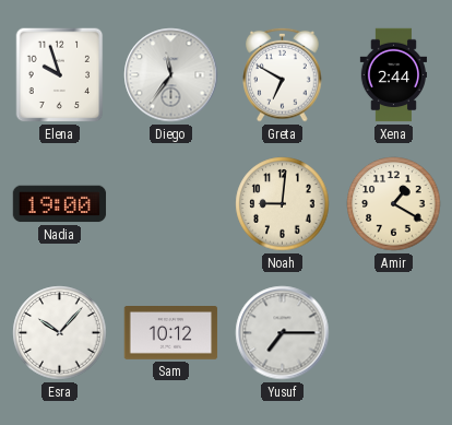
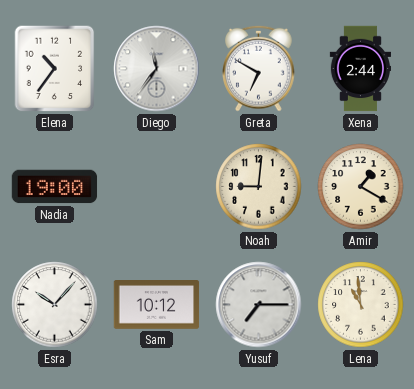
Elena: 9:57 -> 10:36
Lena: none -> 10:59
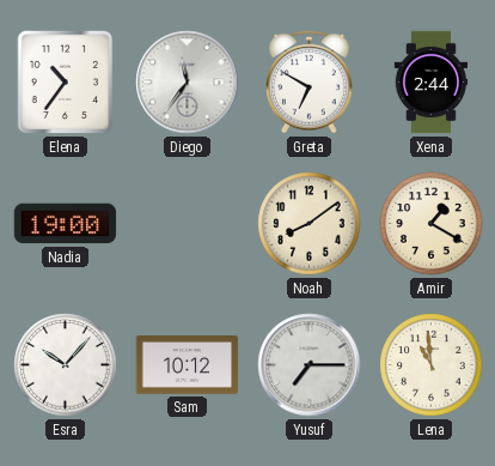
Noah: 9:01 -> 8:09
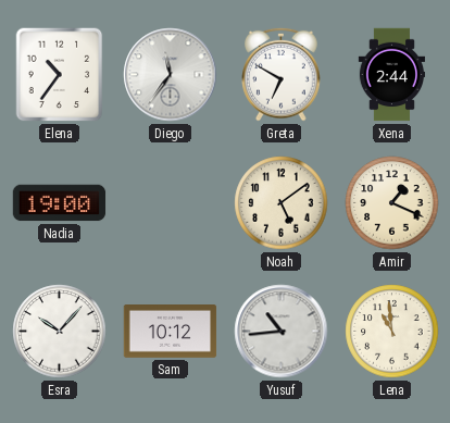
Noah: 8:09 -> 5:09
Amir: 1:20 -> 1:19
Yusuf: 7:15 -> 10:44
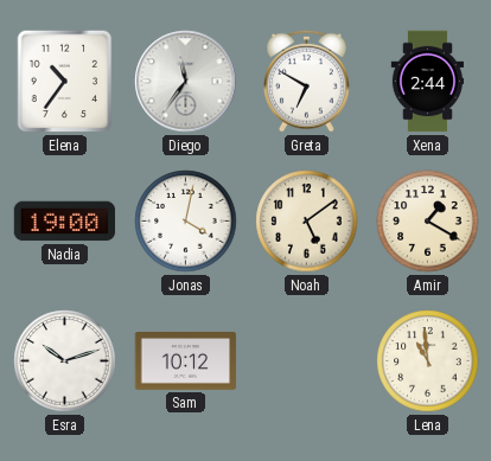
Jonas: none -> 4:02
Amir: 1:19 -> 1:20
Esra: 10:07 -> 10:12
Yusuf: 10:44 -> none
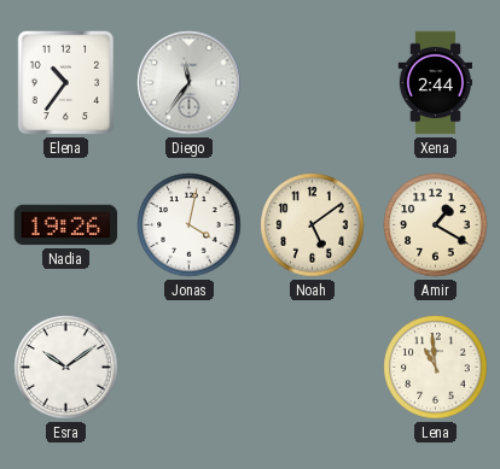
Greta: 6:50 -> none
Nadia: 19:00 -> 19:26
Esra: 10:12 -> 10:09
Sam: 10:12 -> none
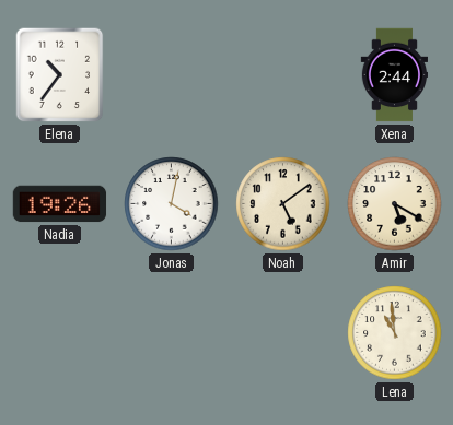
Diego: 11:36 -> none
Amir: 1:20 -> 5:20
Esra: 10:09 -> none
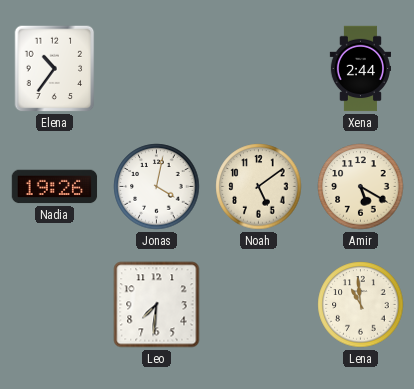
Leo: none -> 7:31
